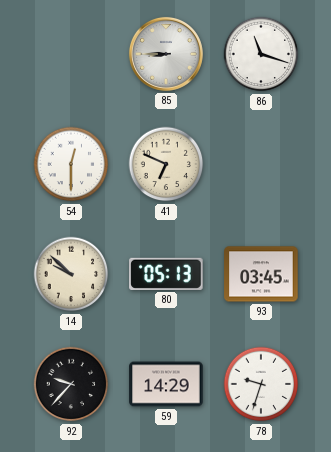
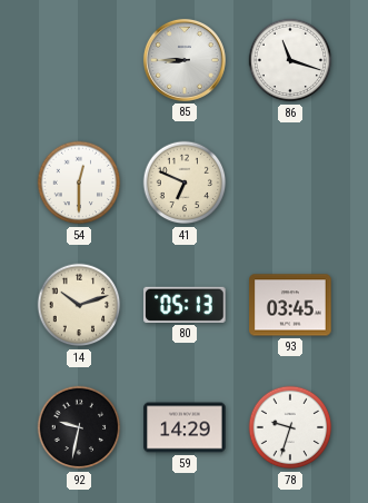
14: 9:52 -> 10:12
92: 9:37 -> 9:32
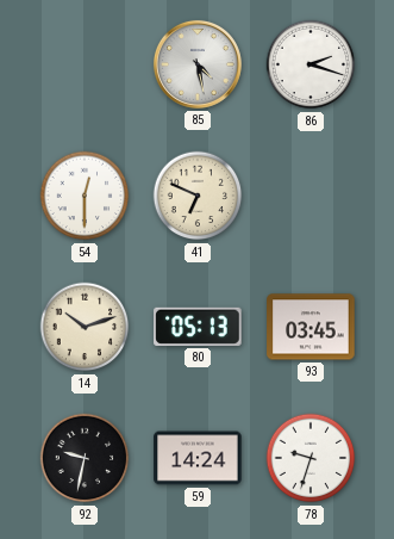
85: 8:45 -> 4:28
86: 11:18 -> 2:18
59: 14:29 -> 14:24
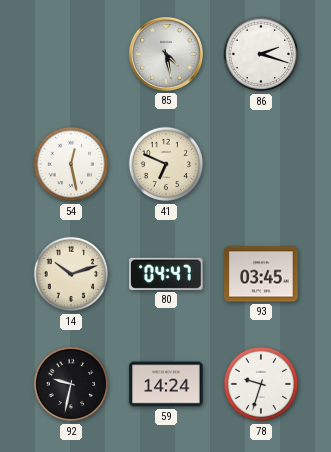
54: 12:30 -> 12:28
80: 05:13 -> 04:47
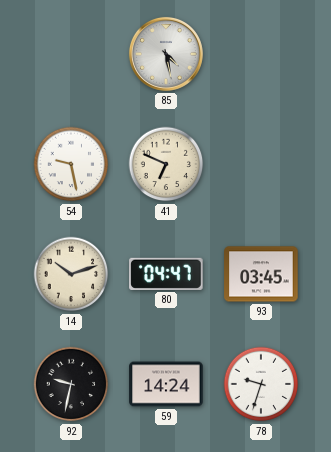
86: 2:18 -> none
54: 12:28 -> 9:28
